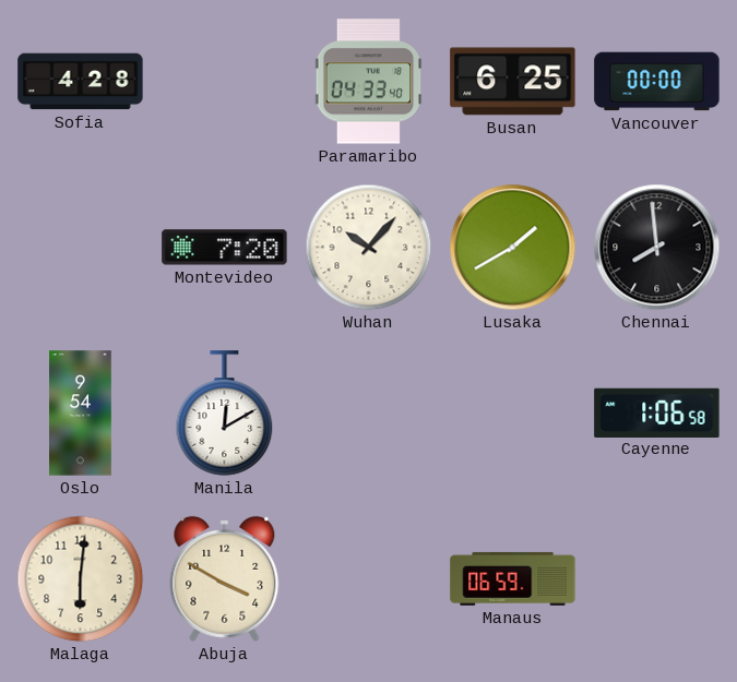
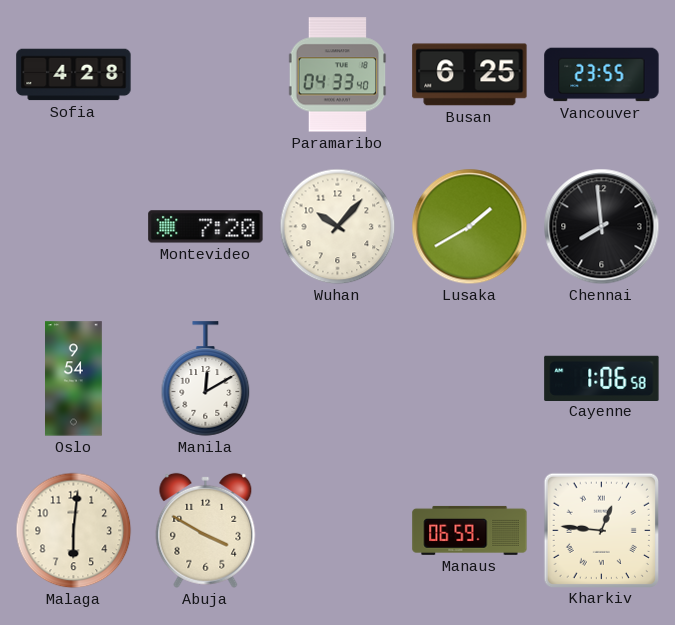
Vancouver: 00:00 -> 23:55
Kharkiv: none -> 12:46
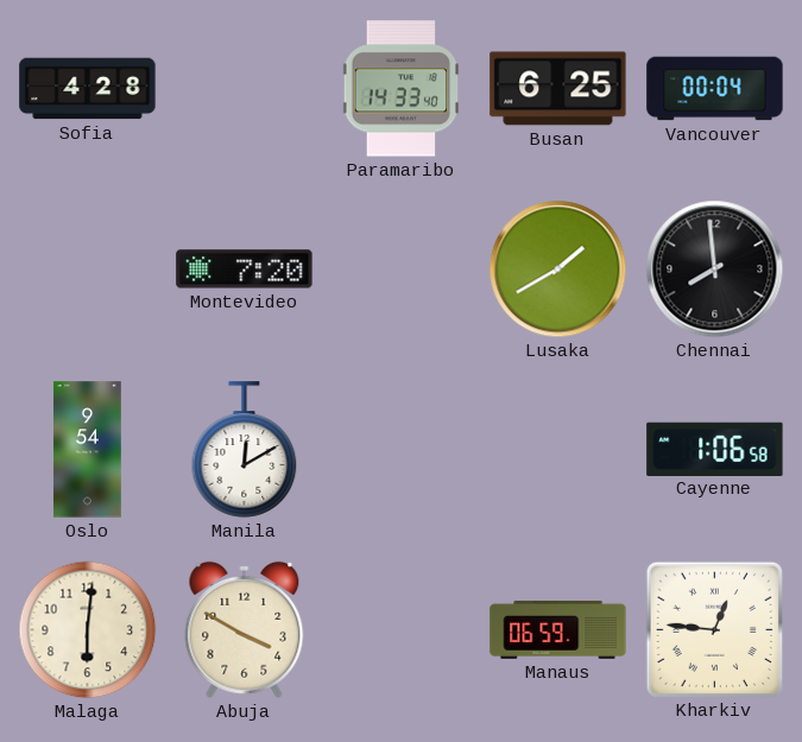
Paramaribo: 04:33 -> 14:33
Vancouver: 23:55 -> 00:04
Wuhan: 10:07 -> none
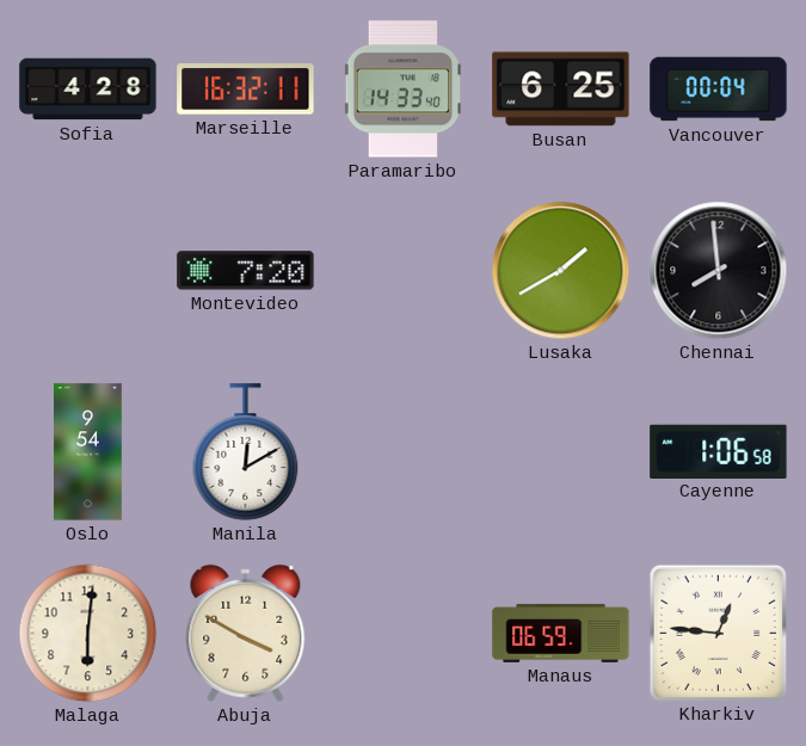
Marseille: none -> 16:32
